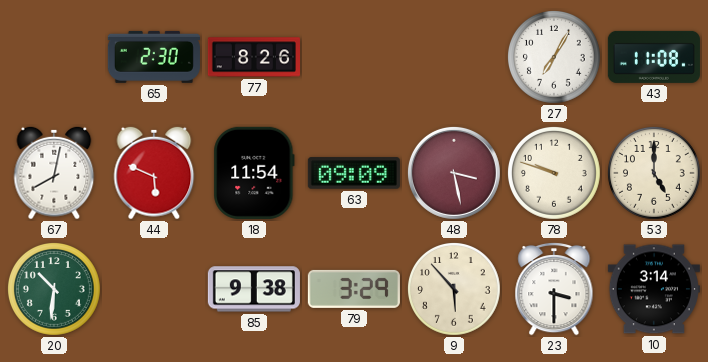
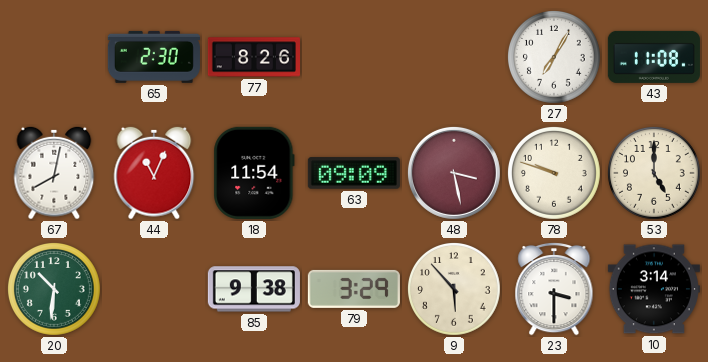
44: 5:49 -> 11:04
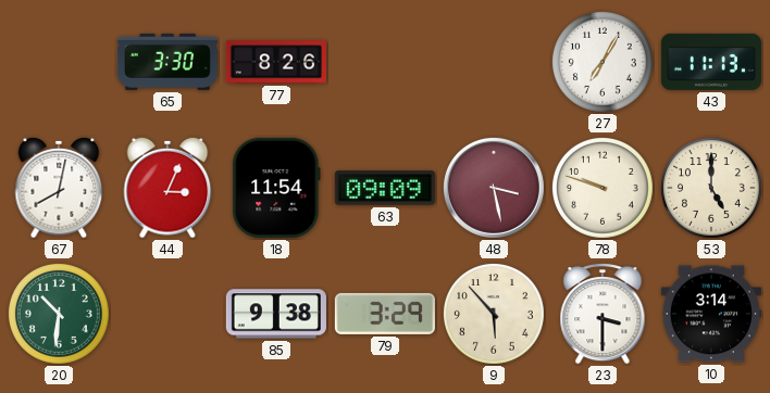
65: 2:30 -> 3:30
43: 11:08 -> 11:13
44: 11:04 -> 3:04
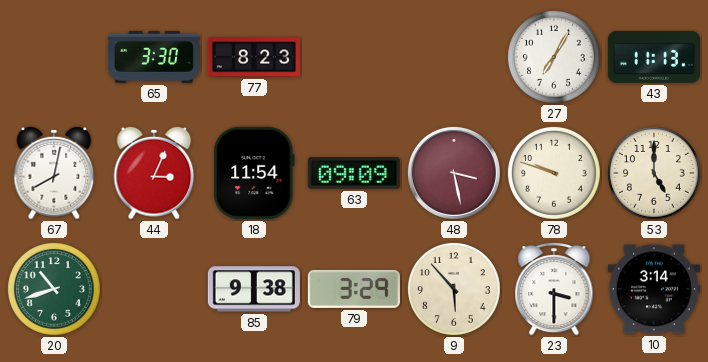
77: 8:26 -> 8:23
20: 10:31 -> 10:42
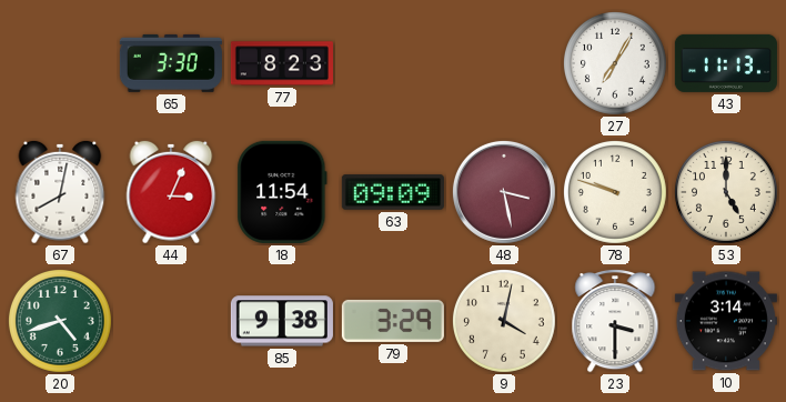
20: 10:42 -> 4:42
9: 5:53 -> 4:02
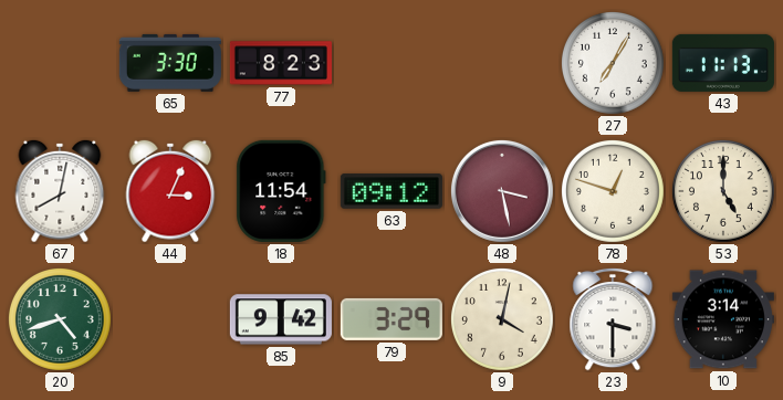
63: 09:09 -> 09:12
78: 9:48 -> 12:48
85: 9:38 -> 9:42
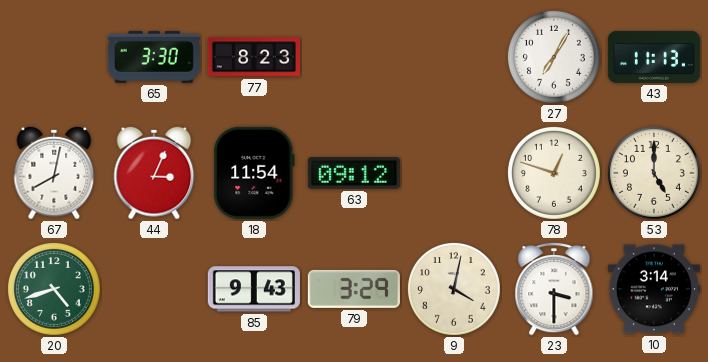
48: 3:28 -> none
85: 9:42 -> 9:43
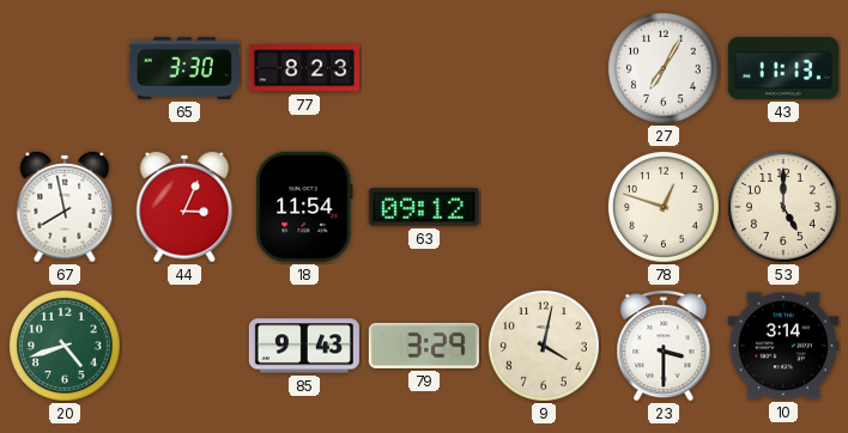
67: 8:02 -> 7:58
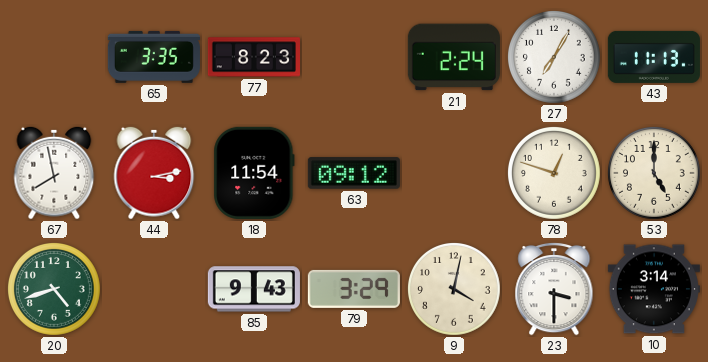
65: 3:30 -> 3:35
21: none -> 2:24
44: 3:04 -> 3:13
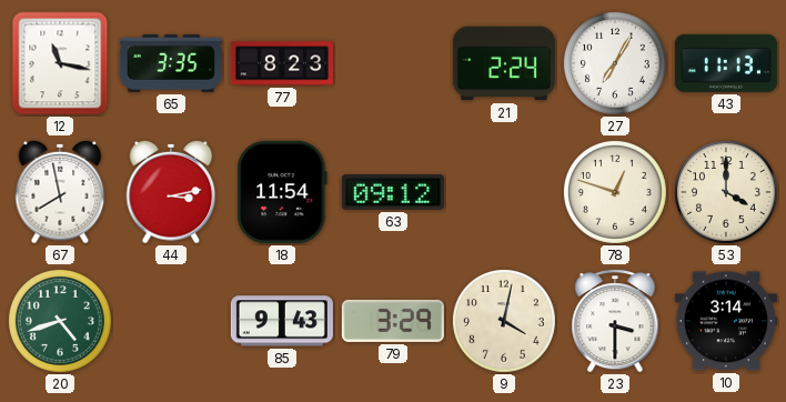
12: none -> 11:17
53: 5:00 -> 4:00
